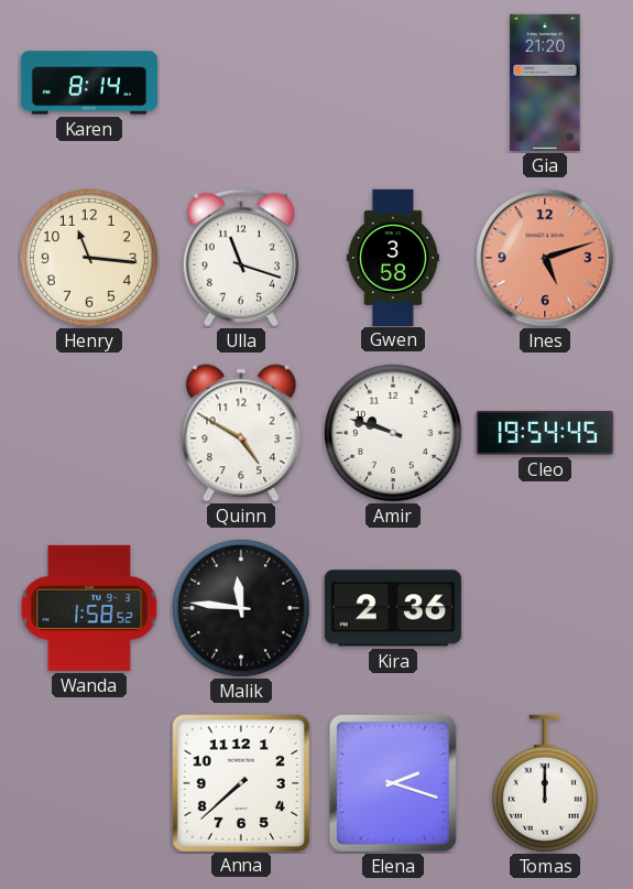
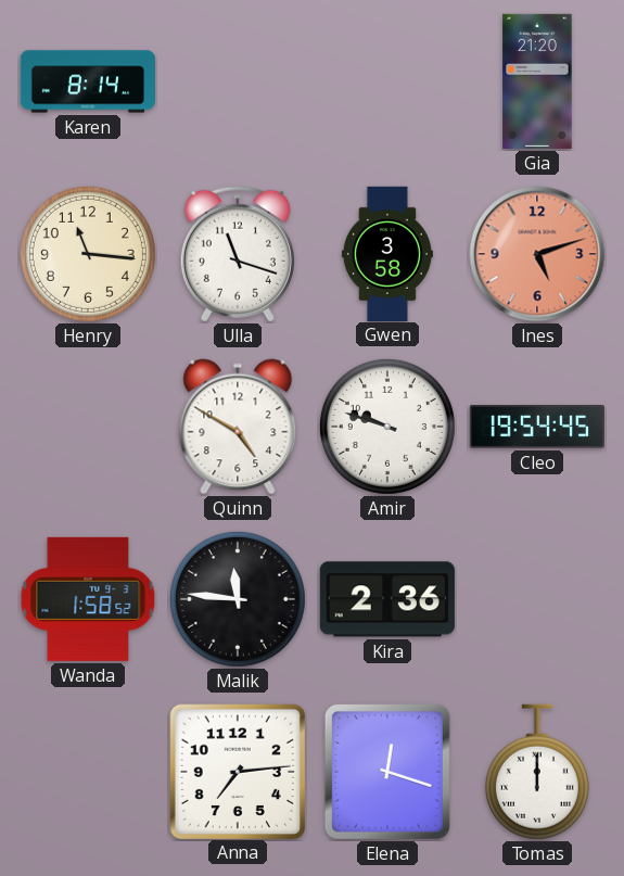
Anna: 7:38 -> 7:14
Elena: 2:18 -> 12:18
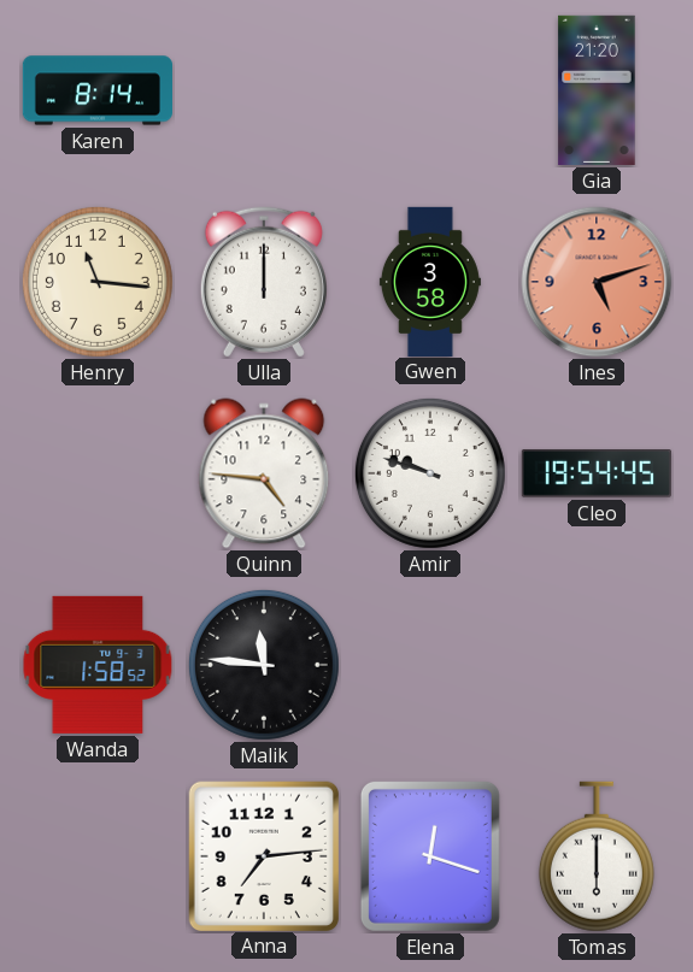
Ulla: 11:18 -> 12:00
Quinn: 4:50 -> 4:46
Kira: 2:36 -> none
Tomas: 12:00 -> 6:00
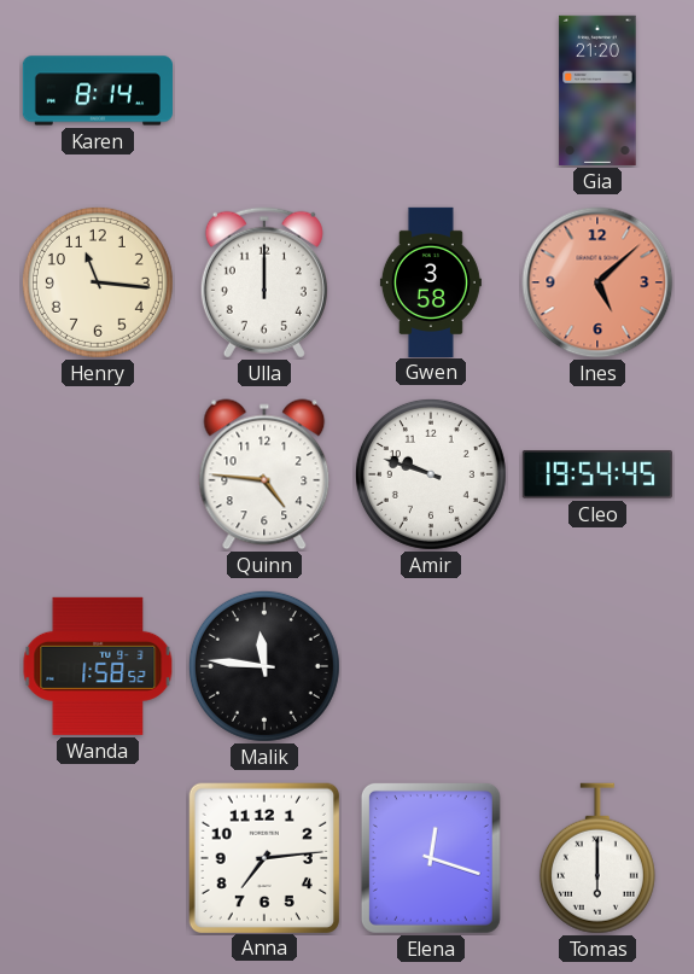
Ines: 5:12 -> 5:08
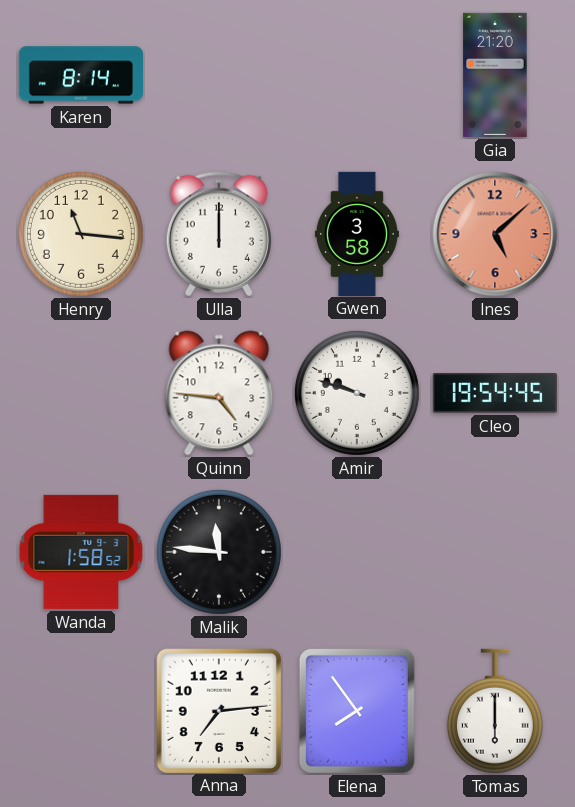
Elena: 12:18 -> 7:54
